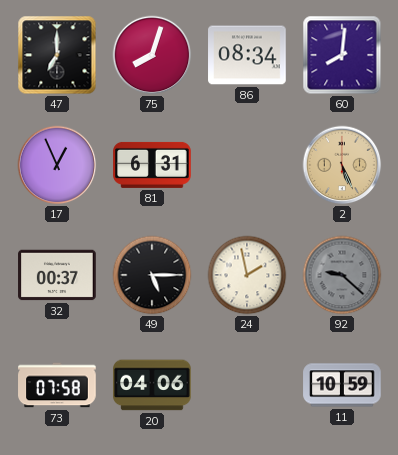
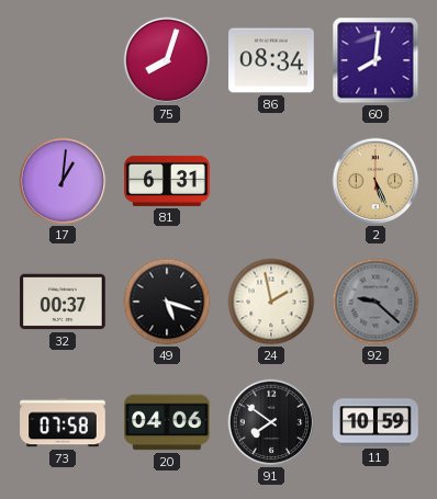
47: 7:00 -> none
17: 12:56 -> 1:01
49: 5:15 -> 5:18
91: none -> 7:51
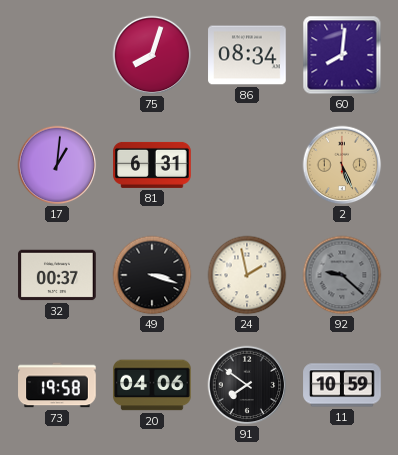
49: 5:18 -> 3:18
73: 07:58 -> 19:58
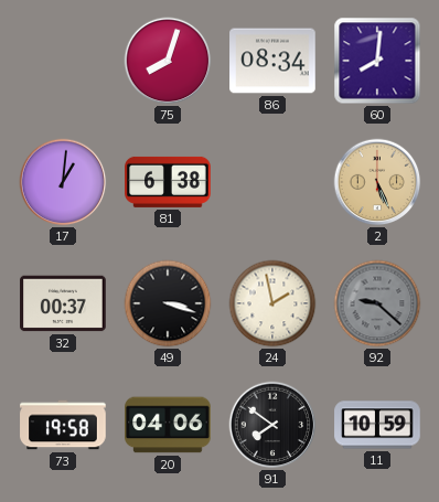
81: 6:31 -> 6:38
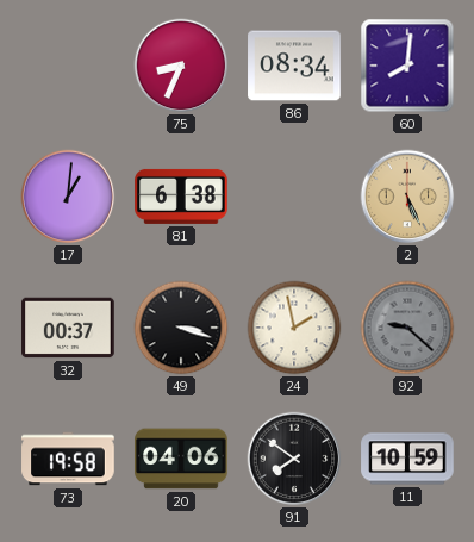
75: 8:03 -> 8:34
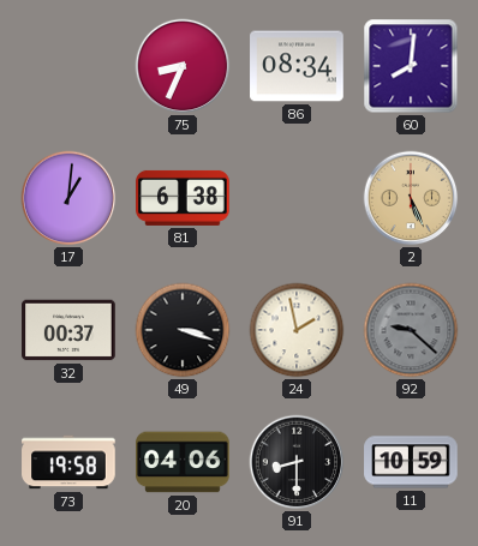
91: 7:51 -> 8:30
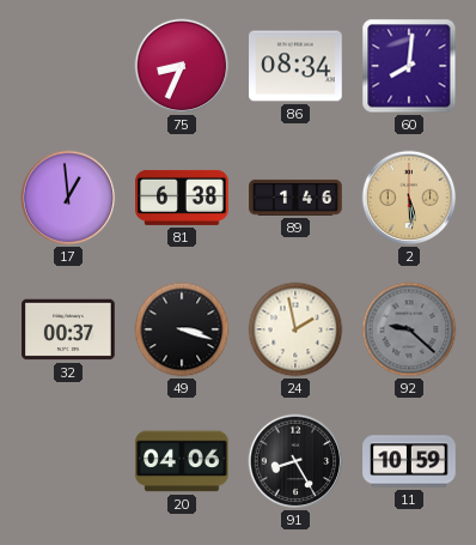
17: 1:01 -> 12:59
89: none -> 1:46
2: 5:26 -> 5:29
73: 19:58 -> none
91: 8:30 -> 8:25
